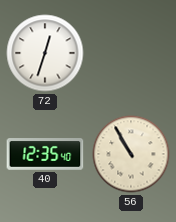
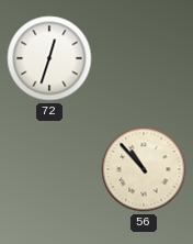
40: 12:35 -> none
56: 10:55 -> 10:53
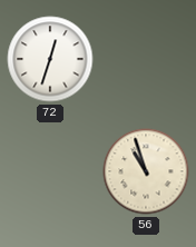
56: 10:53 -> 10:57
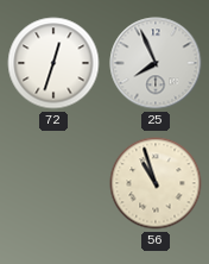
25: none -> 7:56
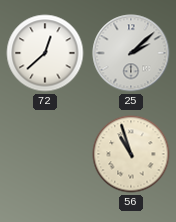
72: 12:33 -> 12:38
25: 7:56 -> 2:08
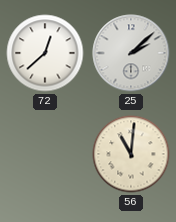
56: 10:57 -> 11:01
